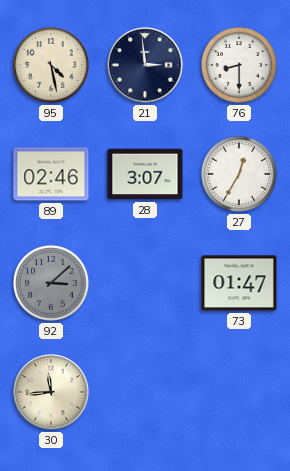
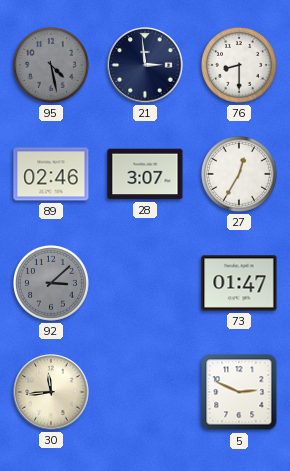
95 dial: cream -> grey
5: none -> 2:49
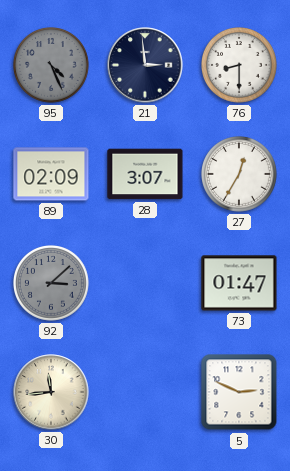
95: 4:28 -> 4:26
89: 02:46 -> 02:09
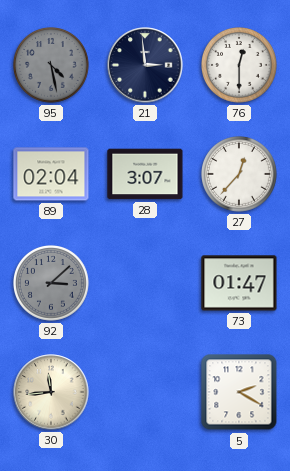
95: 4:26 -> 4:28
76: 8:30 -> 12:30
89: 02:09 -> 02:04
27: 12:35 -> 12:37
5: 2:49 -> 2:20
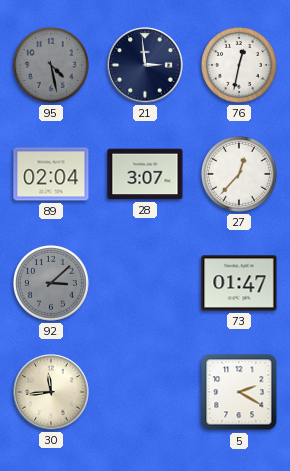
76: 12:30 -> 12:32
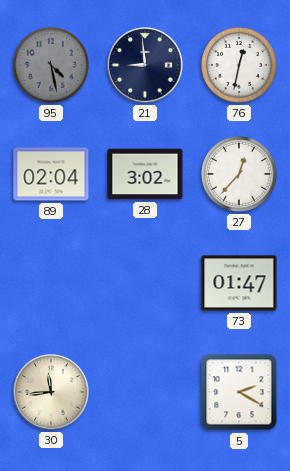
21: 2:59 -> 8:59
28: 3:07 -> 3:02
92: 3:08 -> none
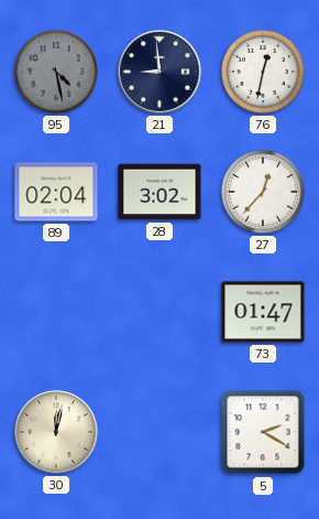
30: 11:44 -> 12:02
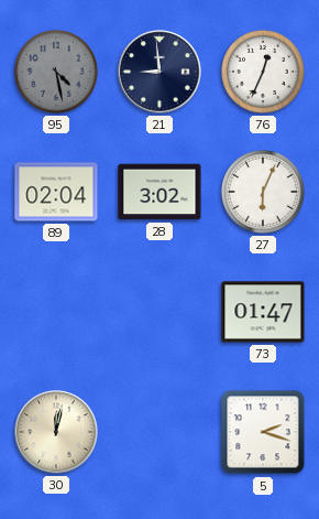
76: 12:32 -> 12:34
27: 12:37 -> 6:04
5: 2:20 -> 2:18
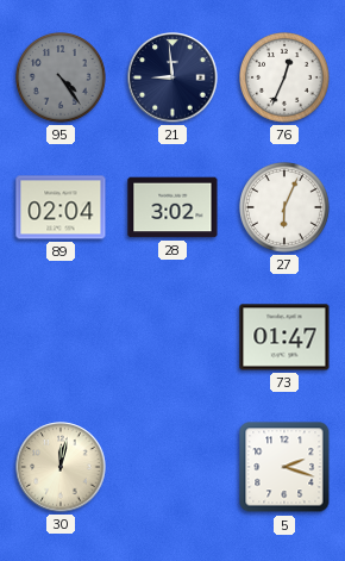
95: 4:28 -> 4:24
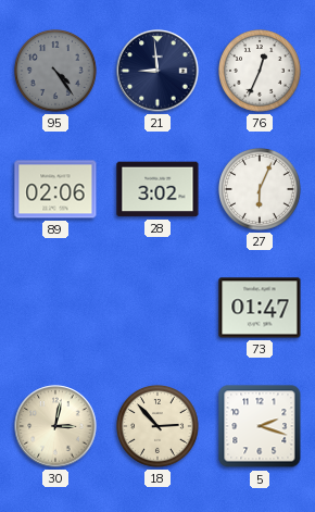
89: 02:04 -> 02:06
30: 12:02 -> 3:02
18: none -> 2:53
